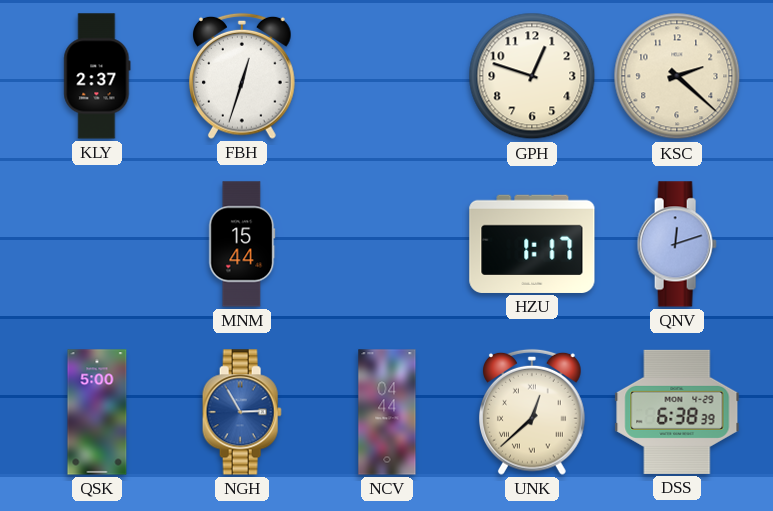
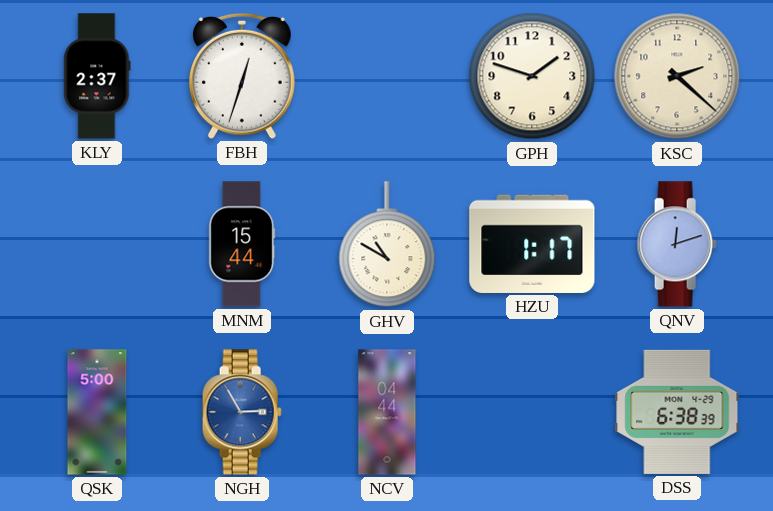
GPH: 12:48 -> 1:48
GHV: none -> 10:50
UNK: 12:38 -> none
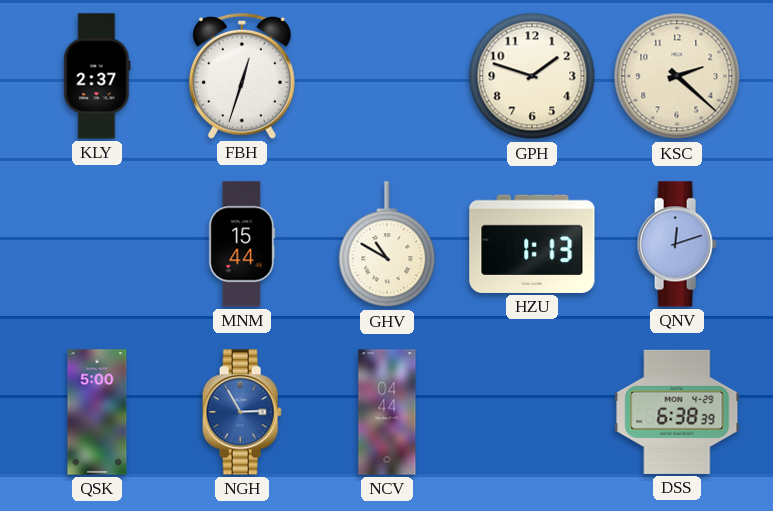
HZU: 1:17 -> 1:13
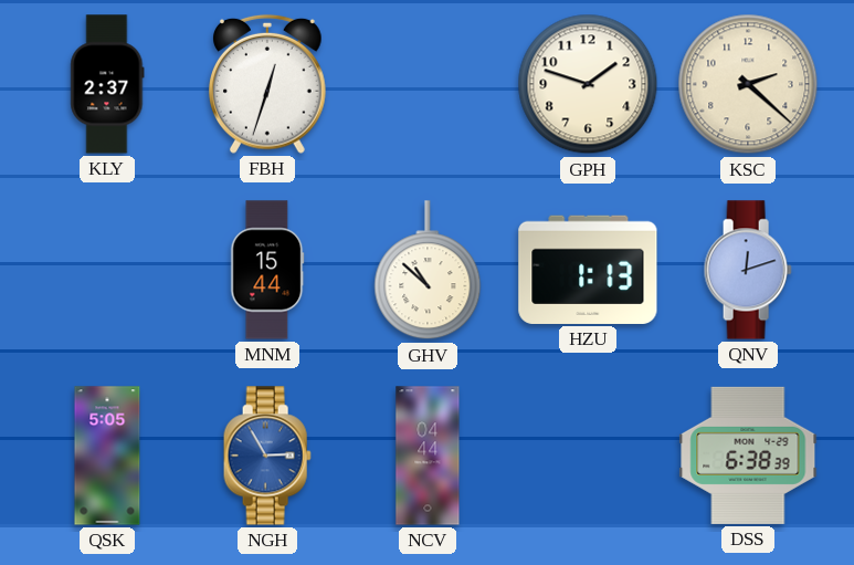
GHV: 10:50 -> 10:52
QSK: 5:00 -> 5:05
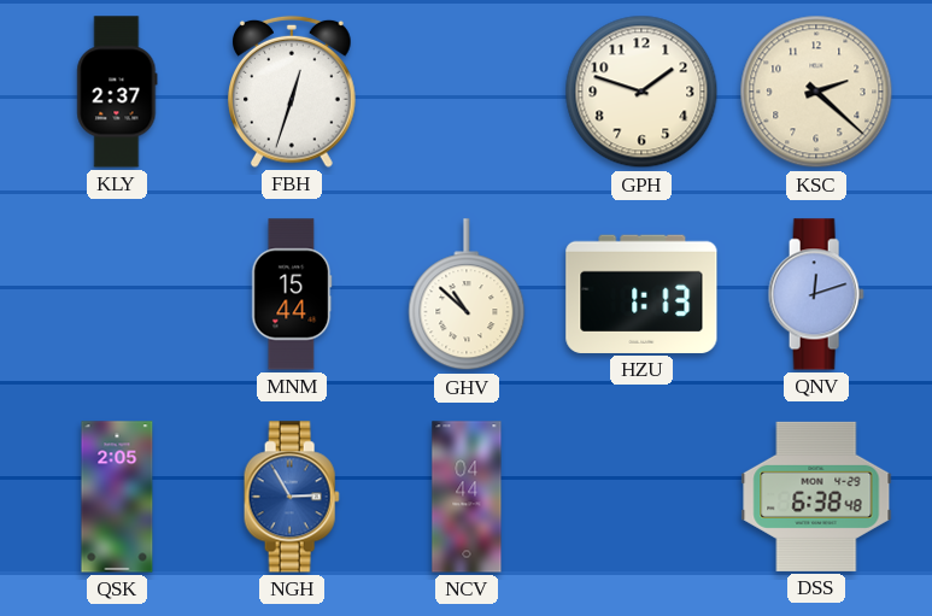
QSK: 5:05 -> 2:05
DSS: 6:38:39 -> 6:38:48
